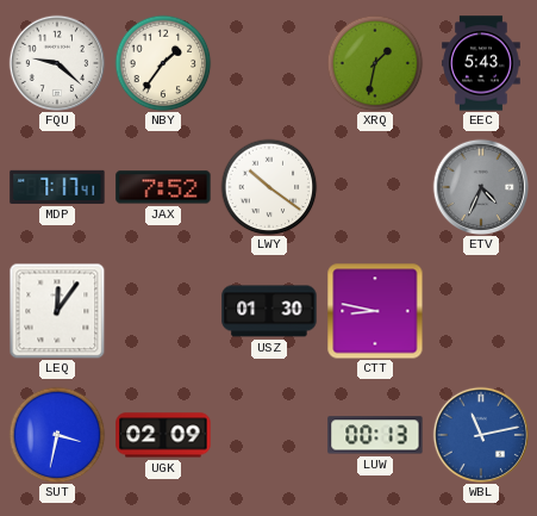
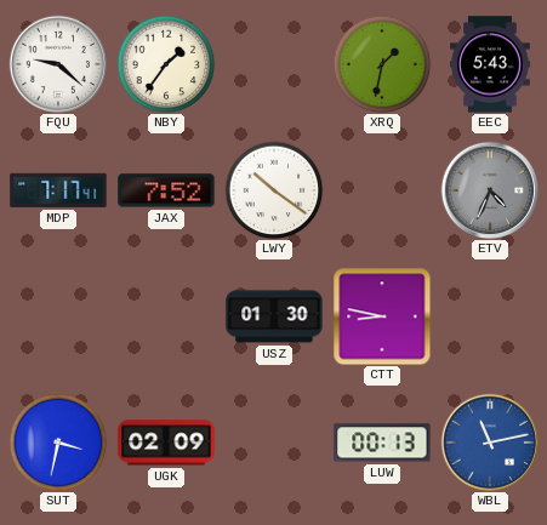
LEQ: 12:06 -> none
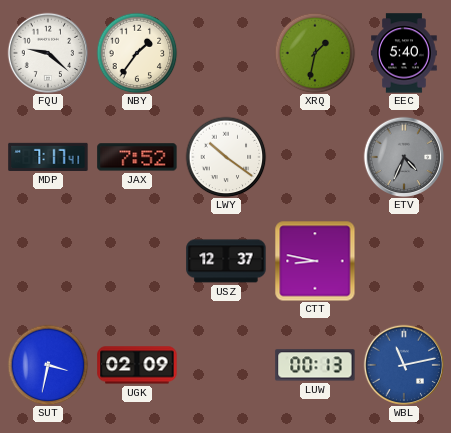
EEC: 5:43 -> 5:40
USZ: 01:30 -> 12:37
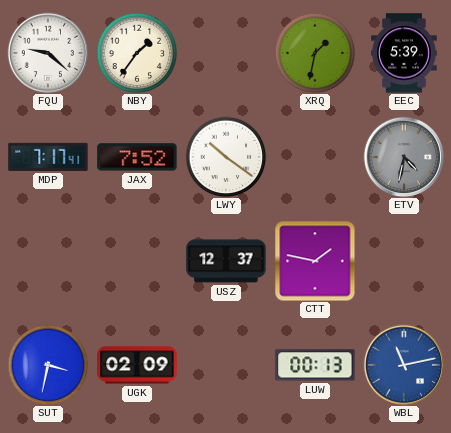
EEC: 5:40 -> 5:39
ETV: 4:34 -> 4:32
CTT: 8:47 -> 1:47
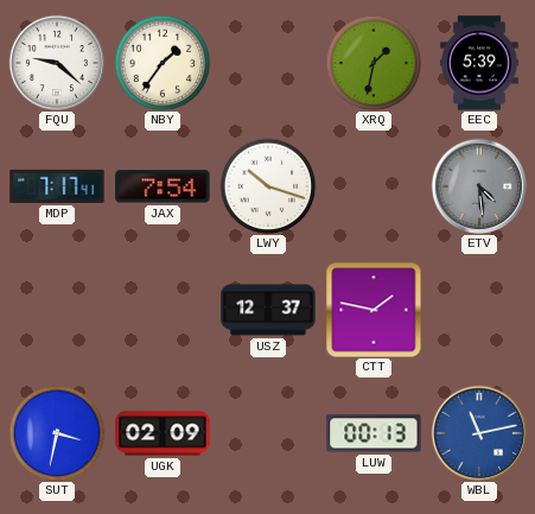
JAX: 7:52 -> 7:54
LWY: 10:21 -> 10:18
ETV: 4:32 -> 4:29
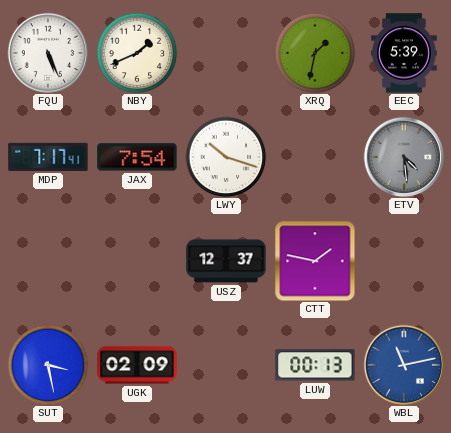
FQU: 9:22 -> 5:26
NBY: 1:36 -> 1:41
SUT: 3:32 -> 3:28
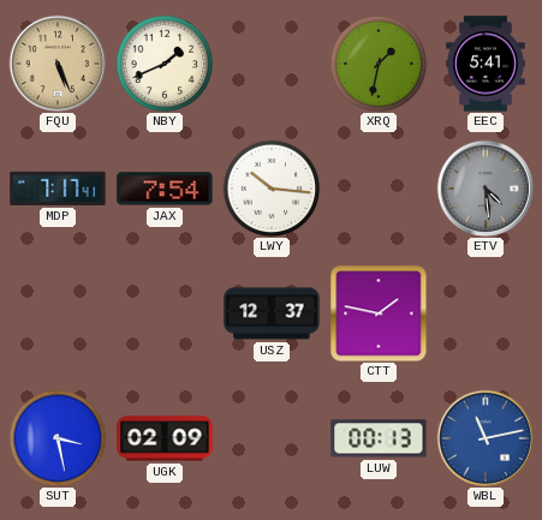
FQU dial: white -> champagne
EEC: 5:39 -> 5:41
LWY: 10:18 -> 10:16
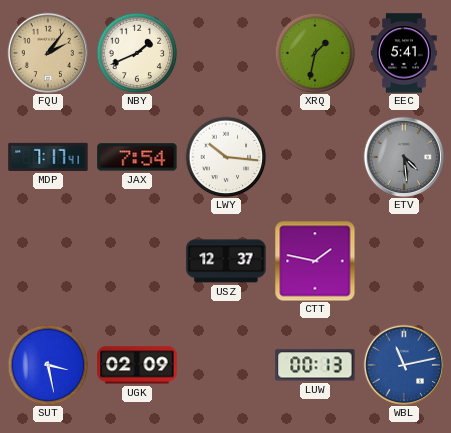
FQU: 5:26 -> 2:06
